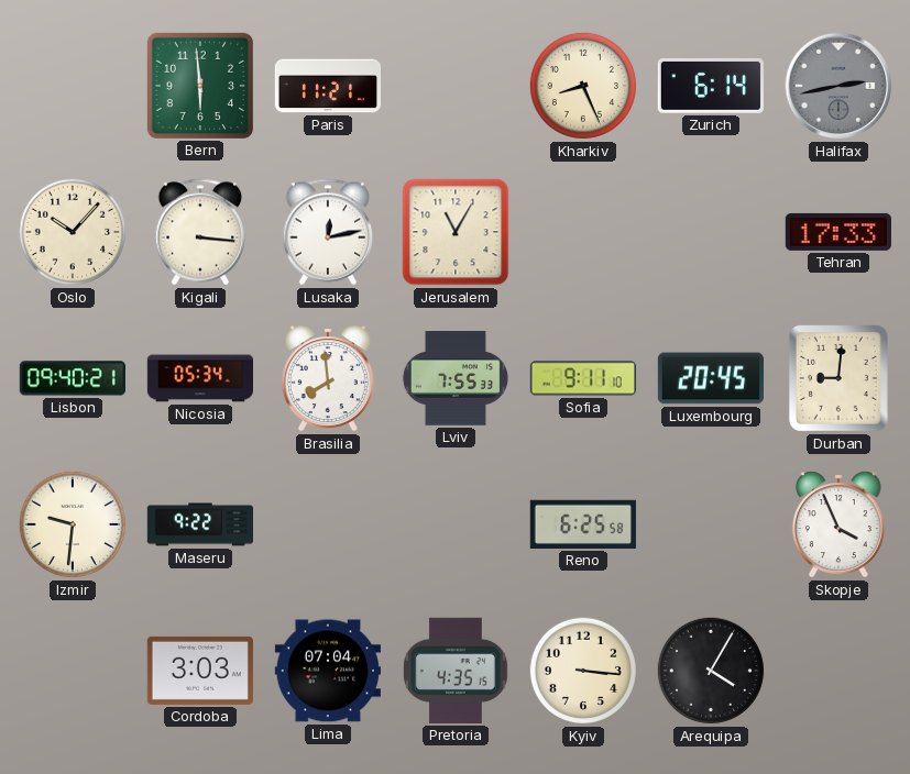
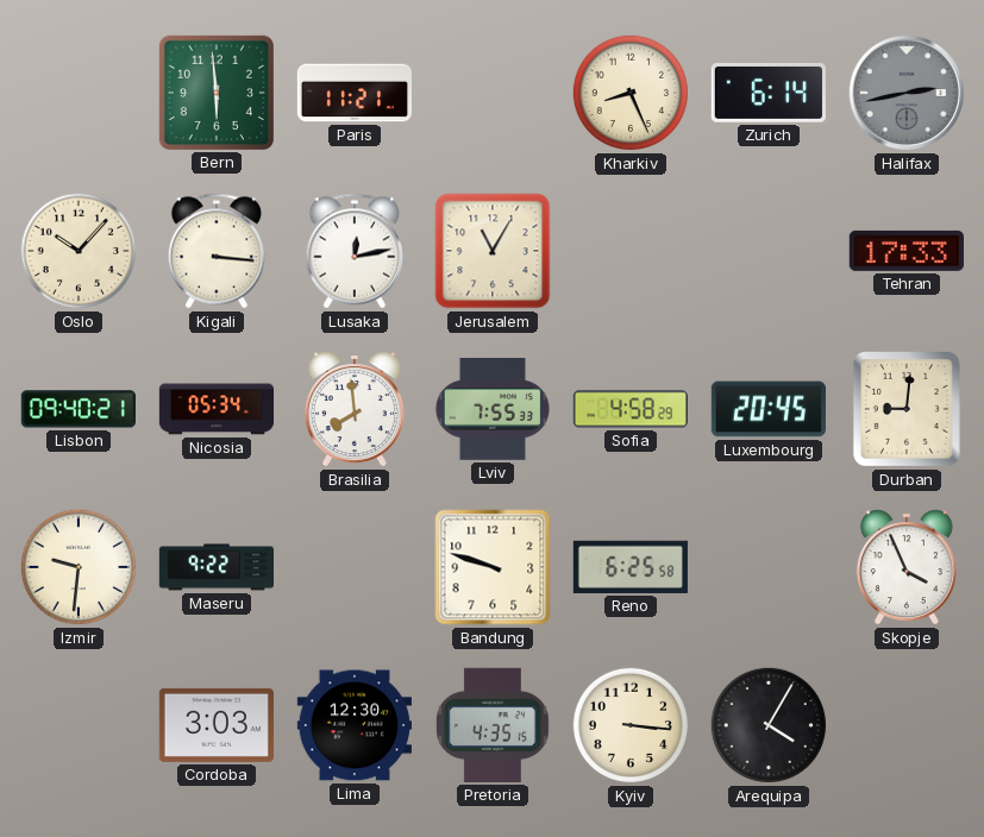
Sofia: 9:11 -> 4:58
Bandung: none -> 9:48
Lima: 07:04 -> 12:30
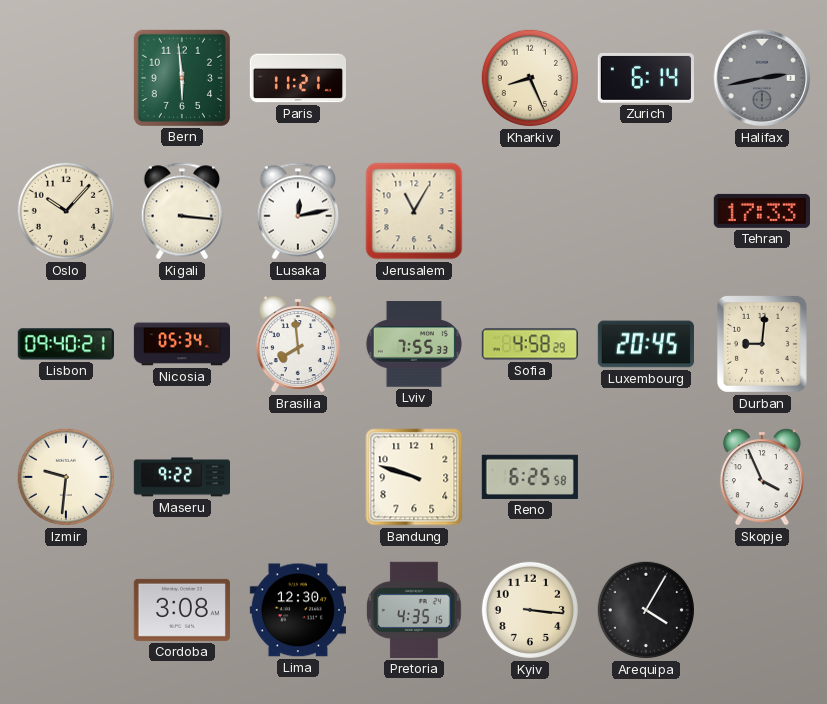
Cordoba: 3:03 -> 3:08
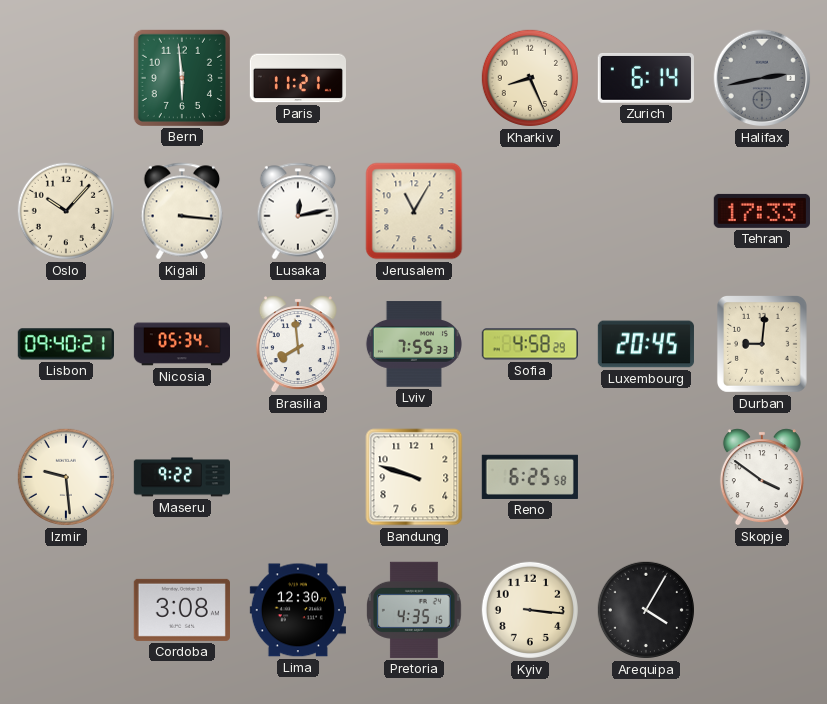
Izmir: 9:31 -> 9:29
Skopje: 3:56 -> 3:51
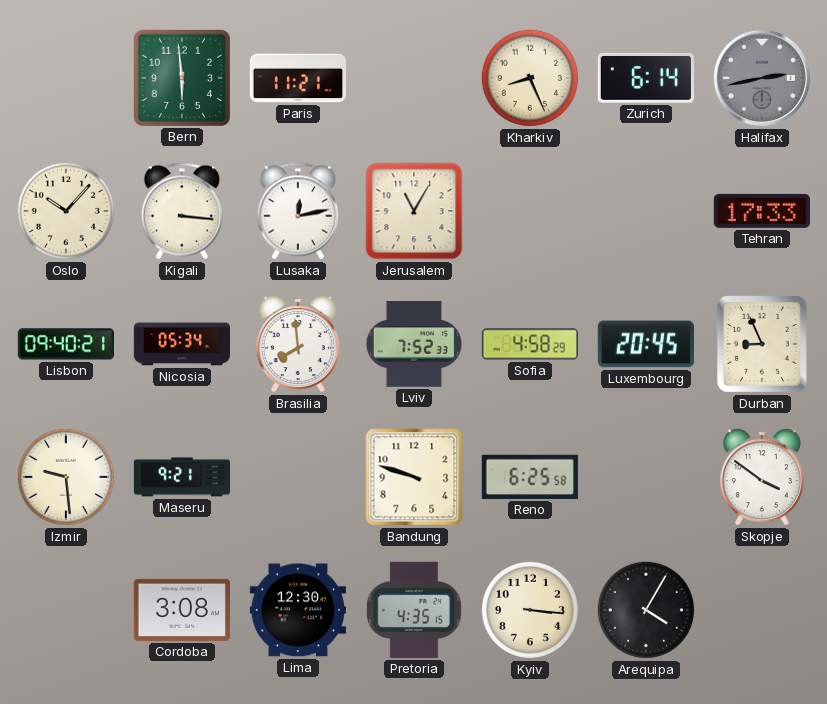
Lviv: 7:55 -> 7:52
Durban: 9:01 -> 8:56
Maseru: 9:22 -> 9:21
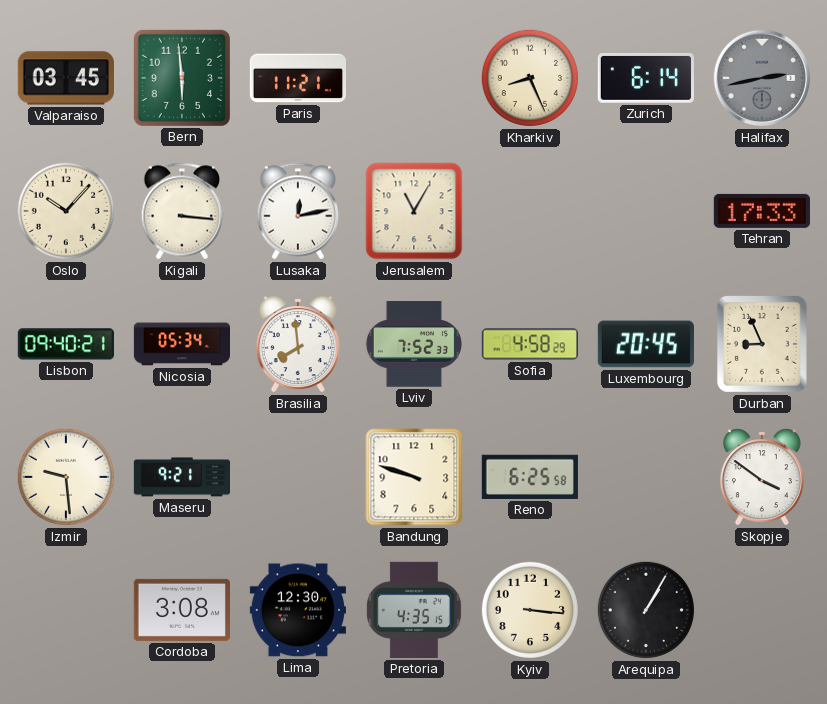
Valparaiso: none -> 03:45
Arequipa: 4:05 -> 1:05
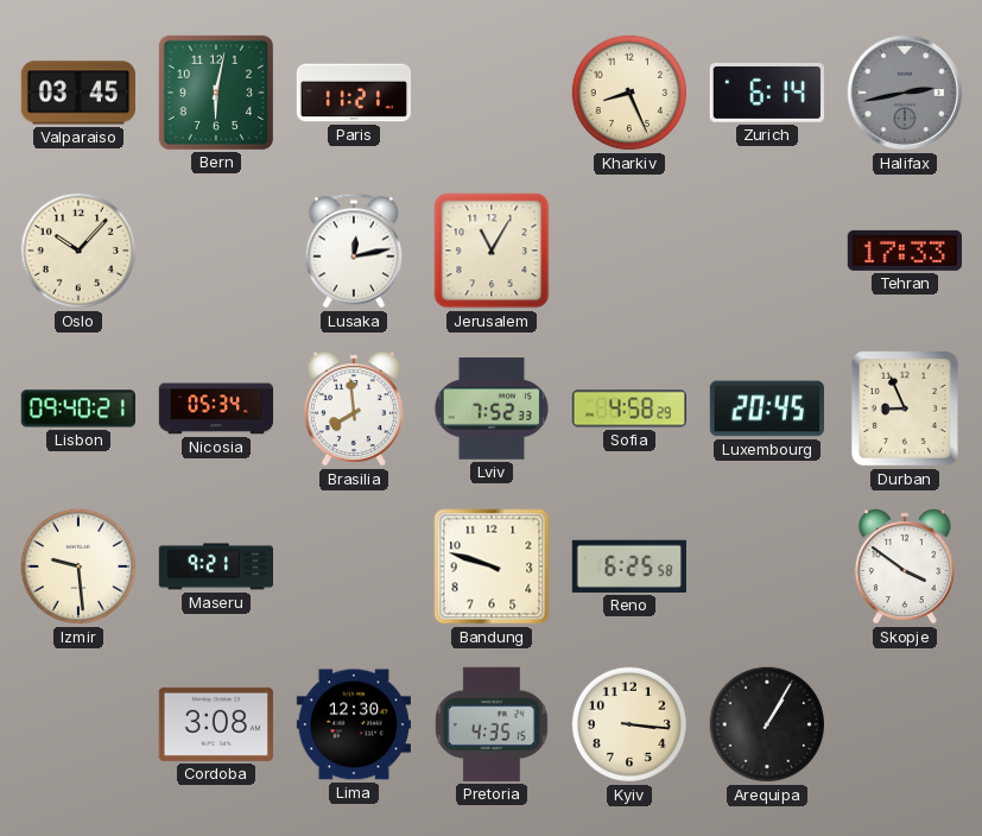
Bern: 5:59 -> 6:02
Kigali: 3:16 -> none
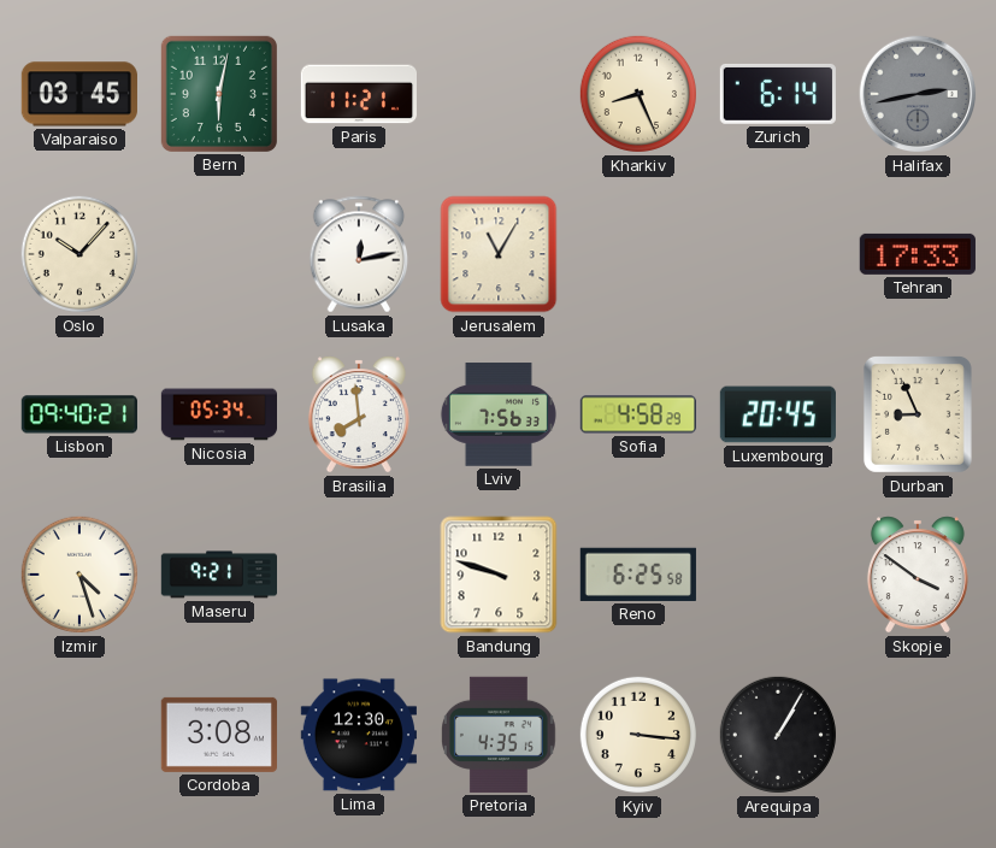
Lviv: 7:52 -> 7:56
Izmir: 9:29 -> 4:27
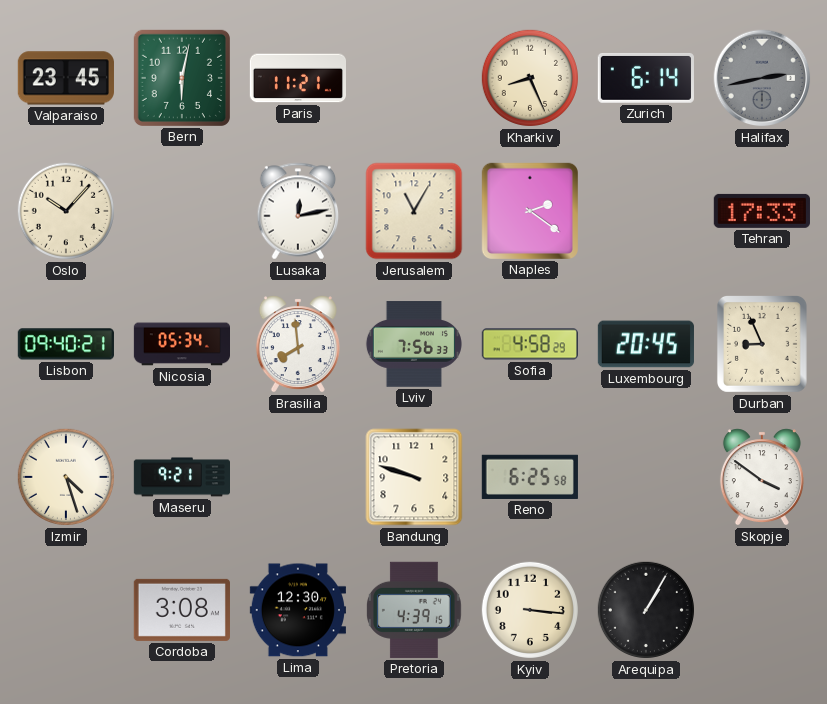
Valparaiso: 03:45 -> 23:45
Naples: none -> 2:21
Pretoria: 4:35 -> 4:39
